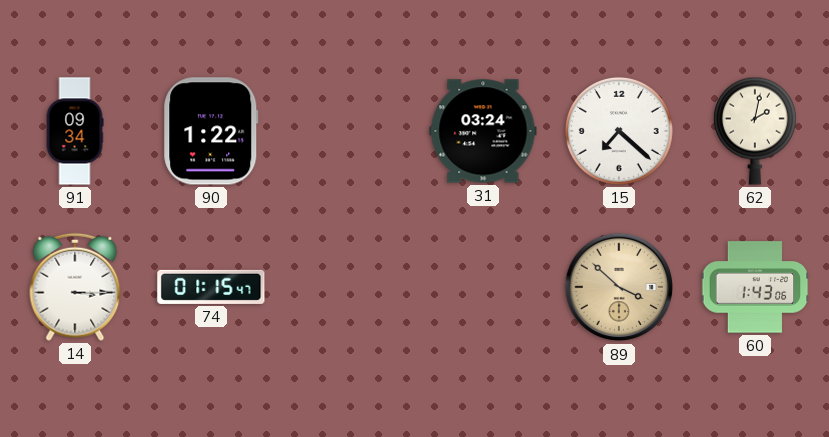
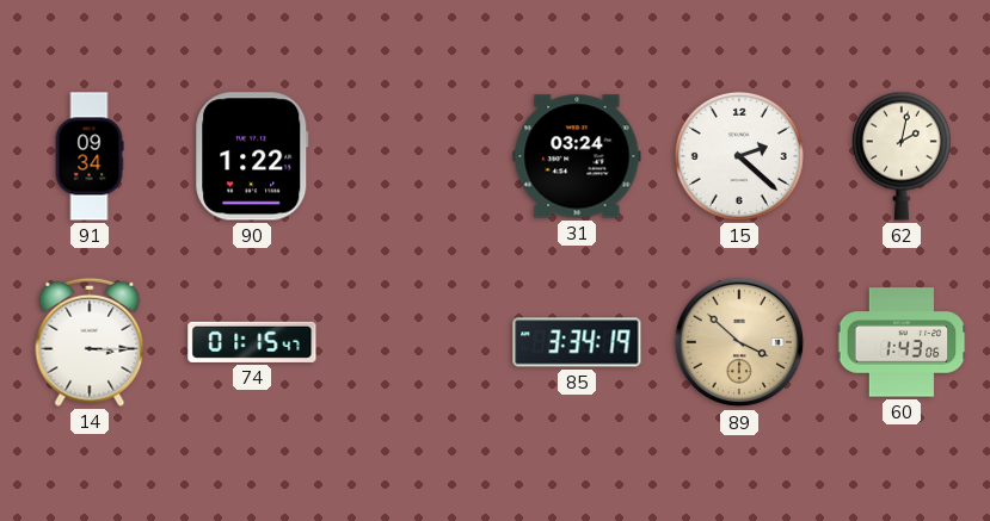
15: 7:22 -> 2:22
85: none -> 3:34
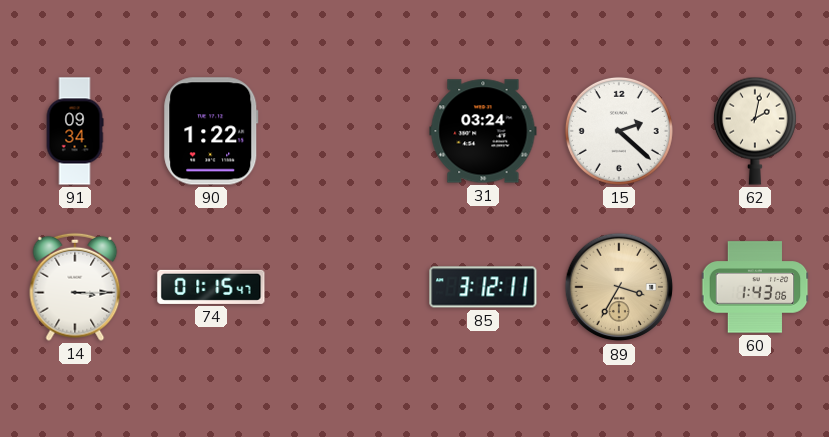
85: 3:34 -> 3:12
89: 3:52 -> 3:35
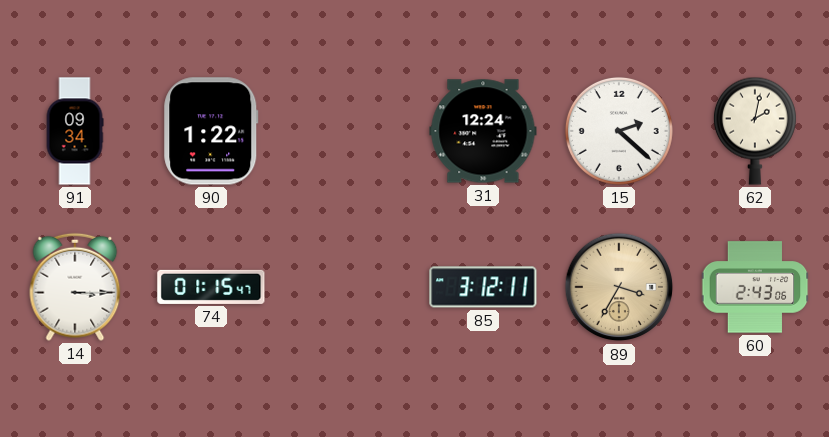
31: 03:24 -> 12:24
60: 1:43 -> 2:43
